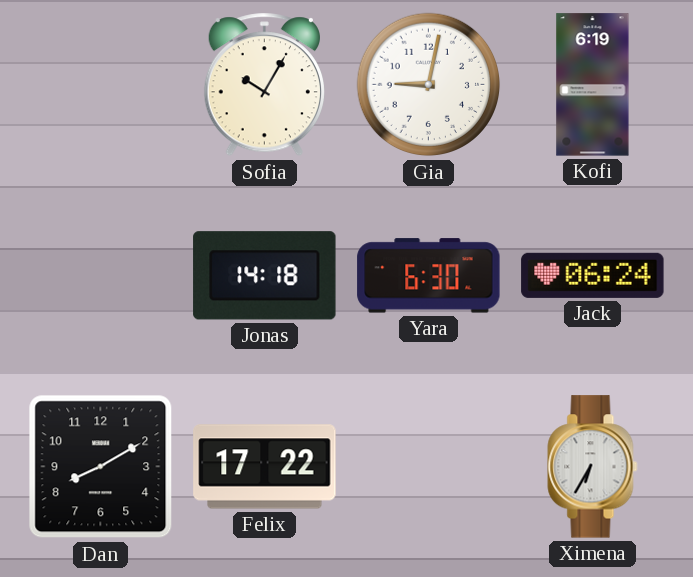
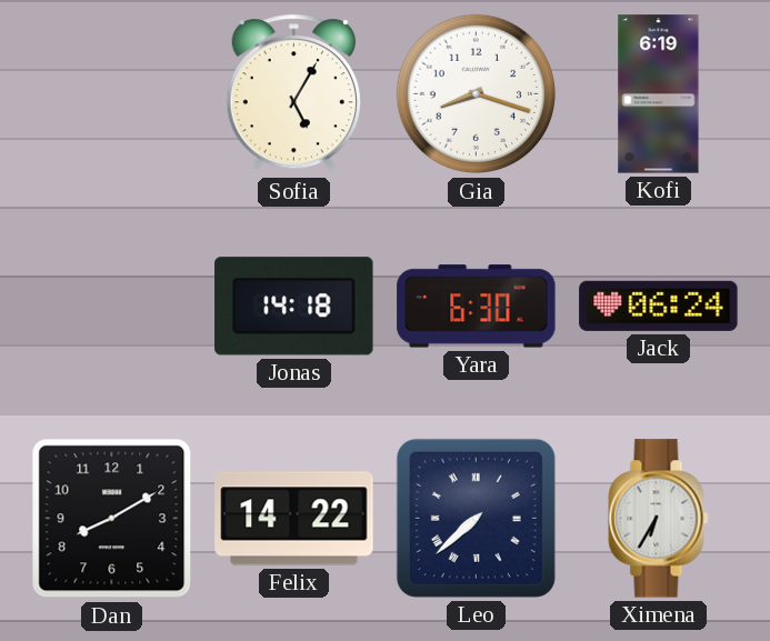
Sofia: 10:05 -> 5:05
Gia: 9:02 -> 8:18
Felix: 17:22 -> 14:22
Leo: none -> 7:38
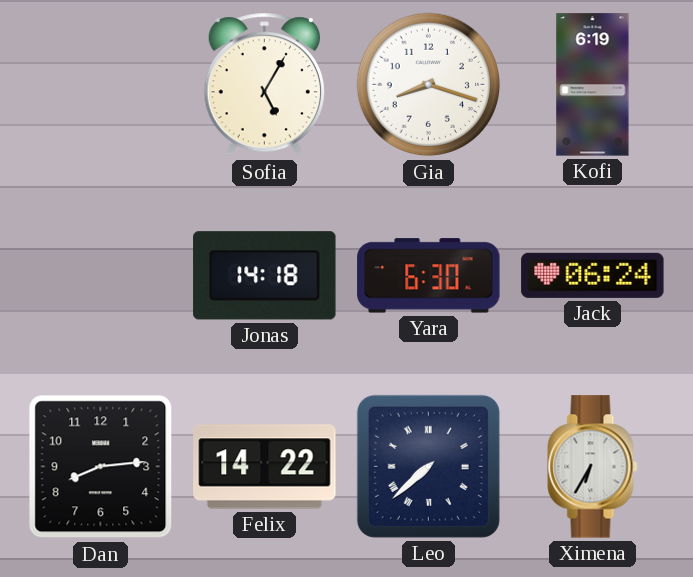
Dan: 8:10 -> 8:14
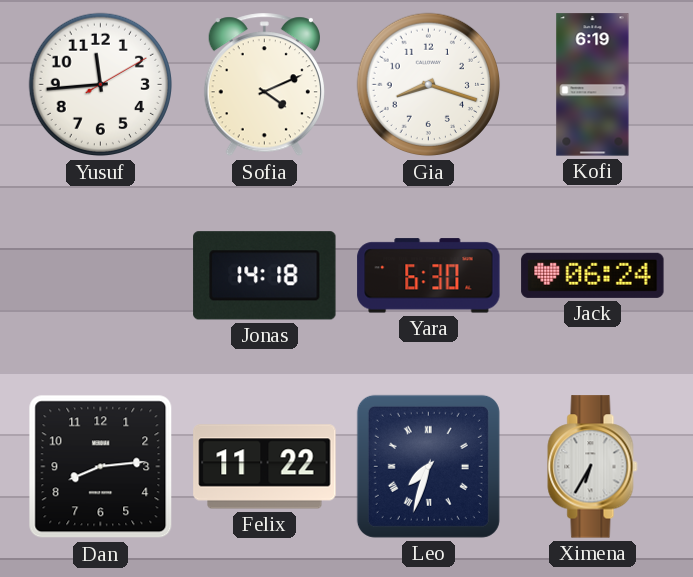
Yusuf: none -> 11:44
Sofia: 5:05 -> 4:11
Felix: 14:22 -> 11:22
Leo: 7:38 -> 7:33
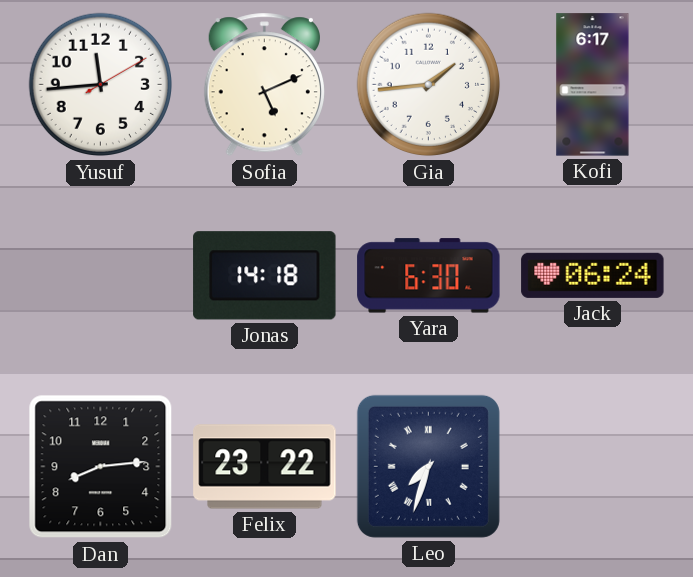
Sofia: 4:11 -> 5:11
Gia: 8:18 -> 1:44
Kofi: 6:19 -> 6:17
Felix: 11:22 -> 23:22
Ximena: 6:35 -> none
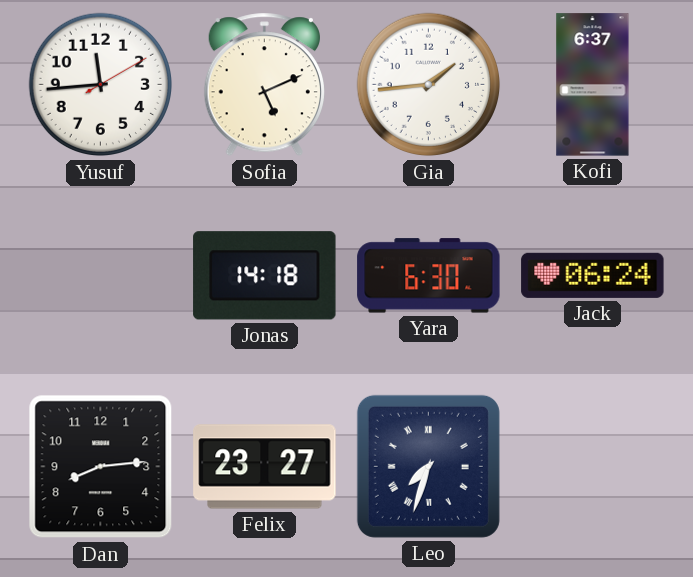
Kofi: 6:17 -> 6:37
Felix: 23:22 -> 23:27
